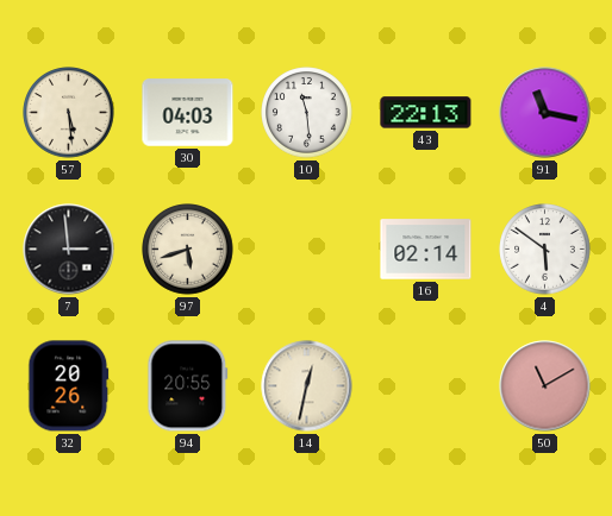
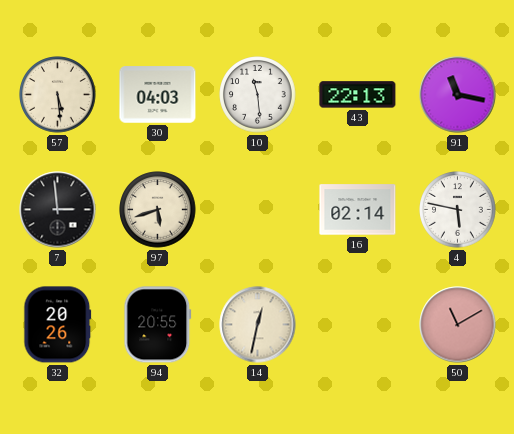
4: 5:51 -> 5:47
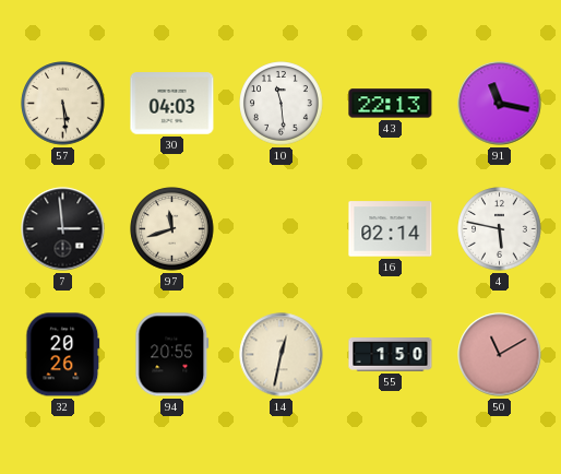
97: 5:42 -> 11:42
55: none -> 1:50
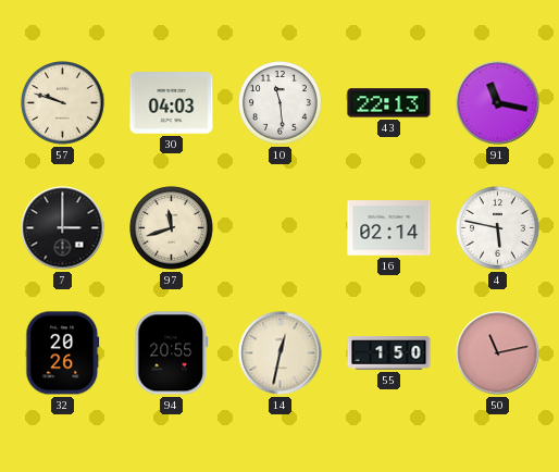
57: 5:29 -> 9:48
7: 2:59 -> 3:00
50: 11:10 -> 11:13
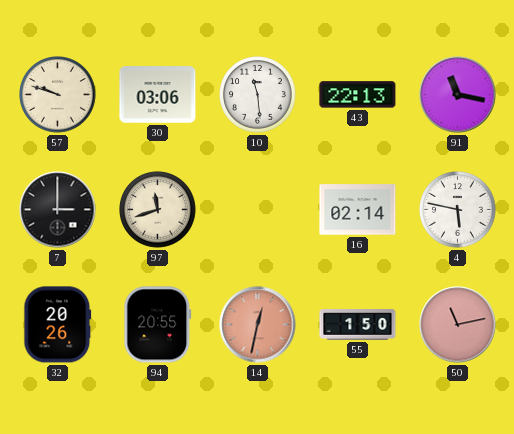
30: 04:03 -> 03:06
14 dial: cream -> salmon
